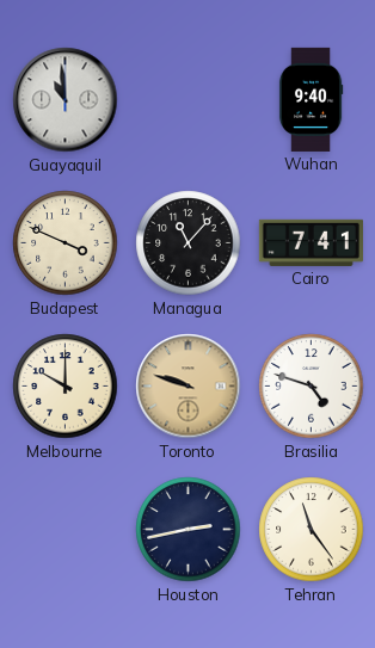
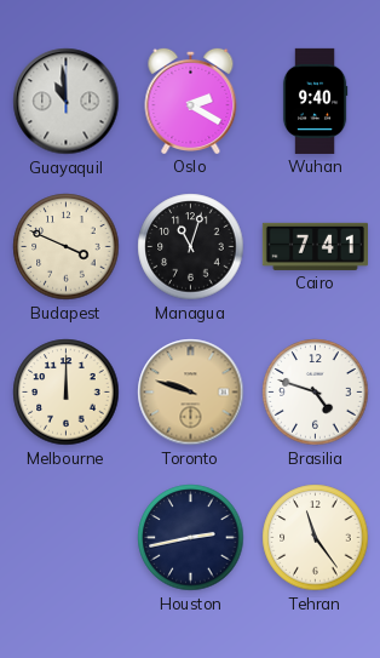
Oslo: none -> 2:20
Managua: 11:07 -> 11:03
Melbourne: 10:00 -> 12:00
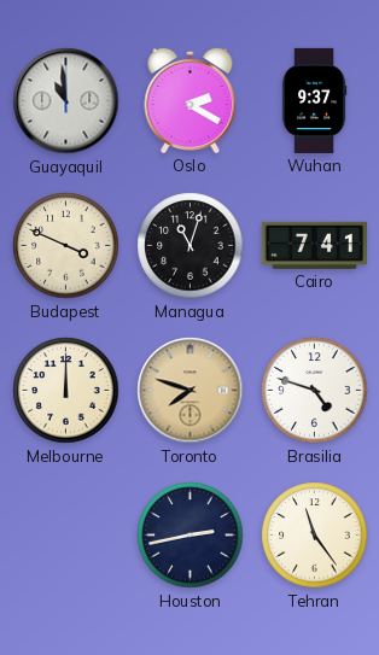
Wuhan: 9:40 -> 9:37
Toronto: 9:48 -> 7:48
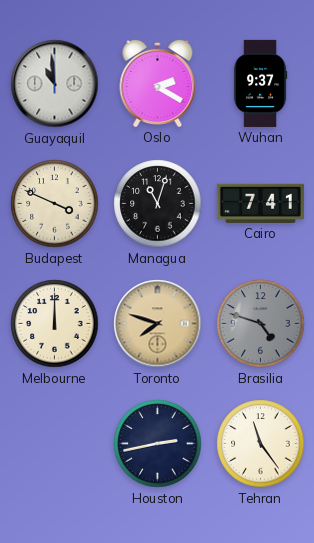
Brasilia dial: white -> grey
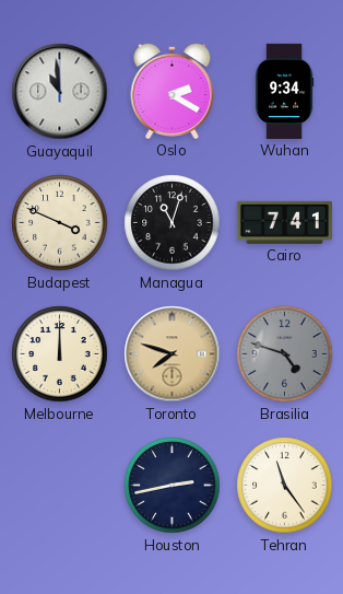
Wuhan: 9:37 -> 9:34
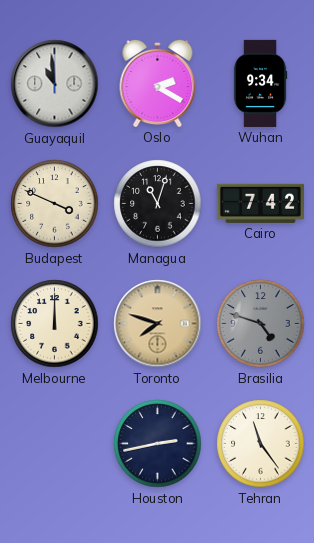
Cairo: 7:41 -> 7:42
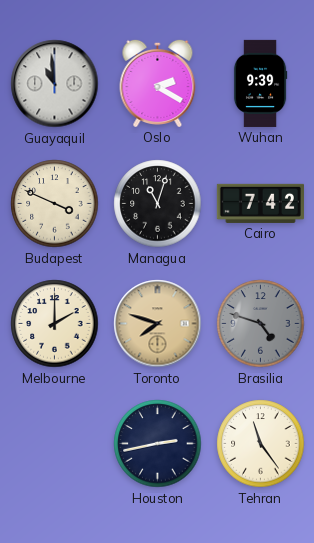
Wuhan: 9:34 -> 9:39
Melbourne: 12:00 -> 2:00
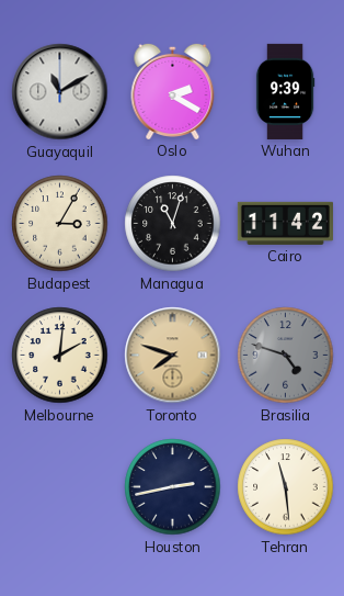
Guayaquil: 10:59 -> 11:10
Budapest: 3:49 -> 3:05
Cairo: 7:42 -> 11:42
Melbourne: 2:00 -> 2:01
Tehran: 11:24 -> 11:29
